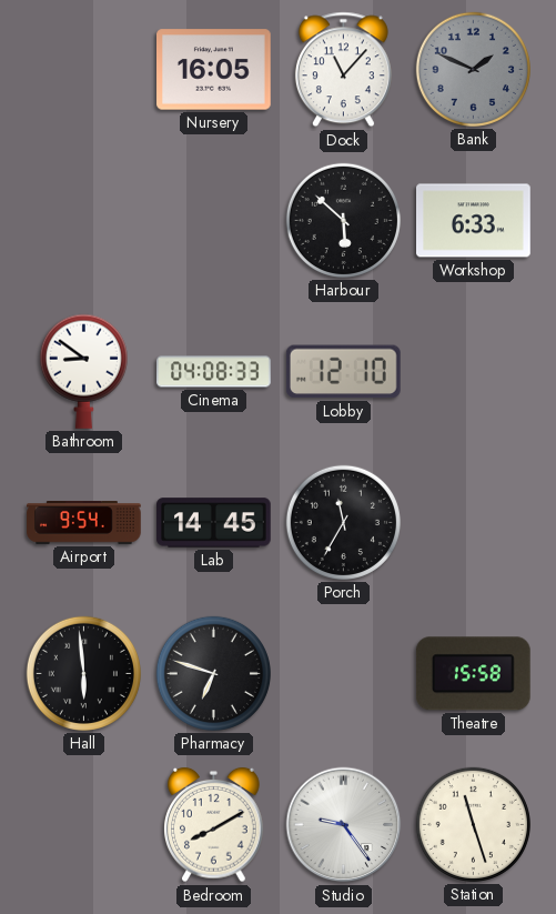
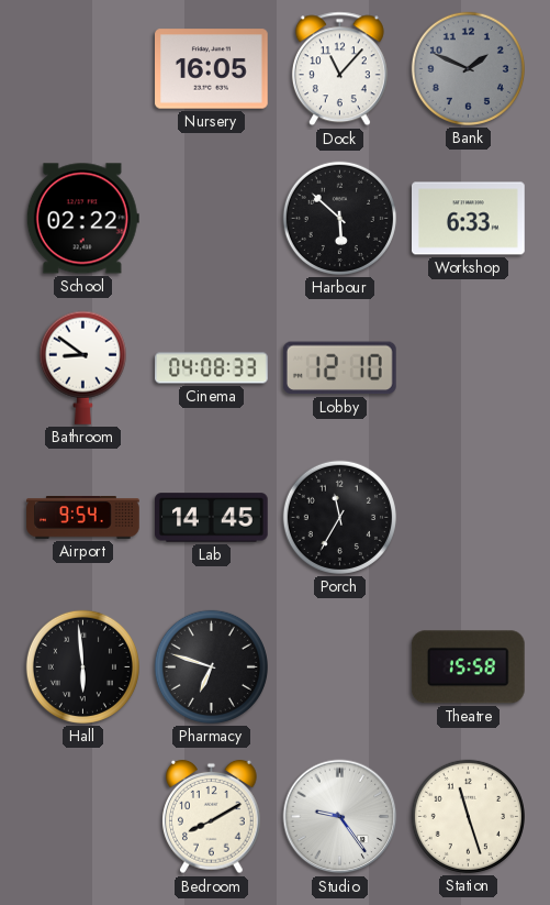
School: none -> 02:22
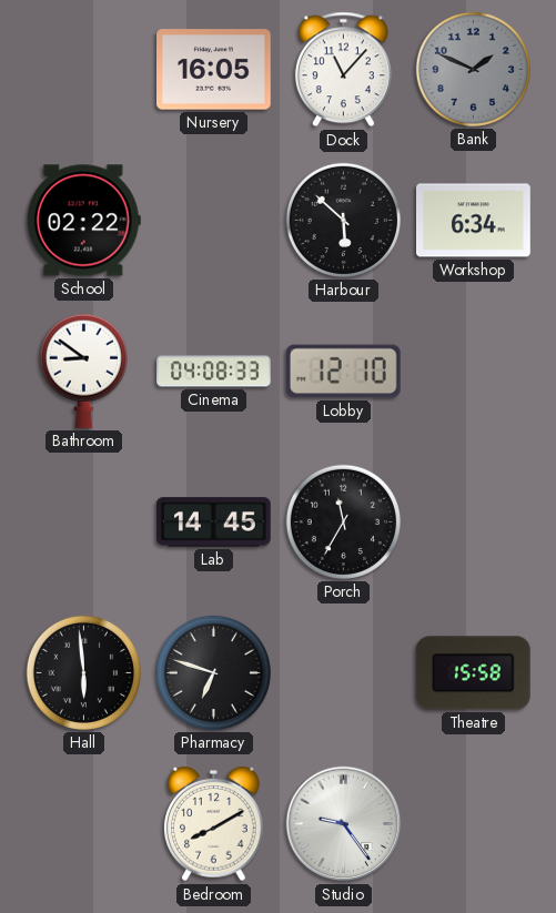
Workshop: 6:33 -> 6:34
Airport: 9:54 -> none
Station: 11:27 -> none
